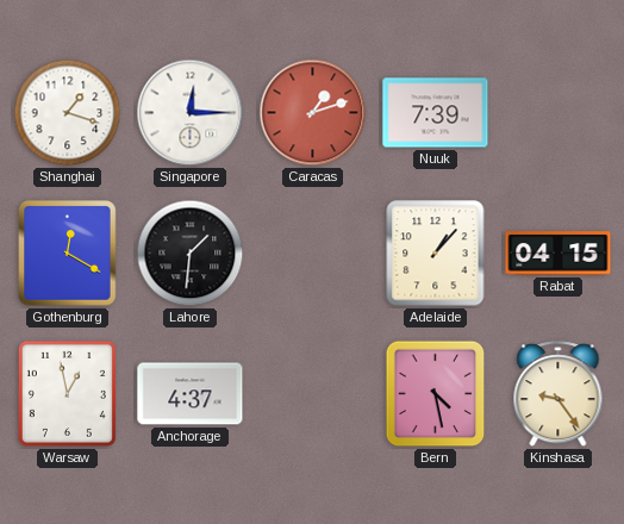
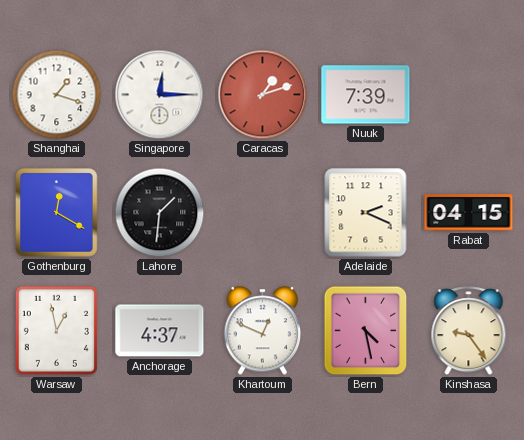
Adelaide: 1:07 -> 2:19
Khartoum: none -> 12:49
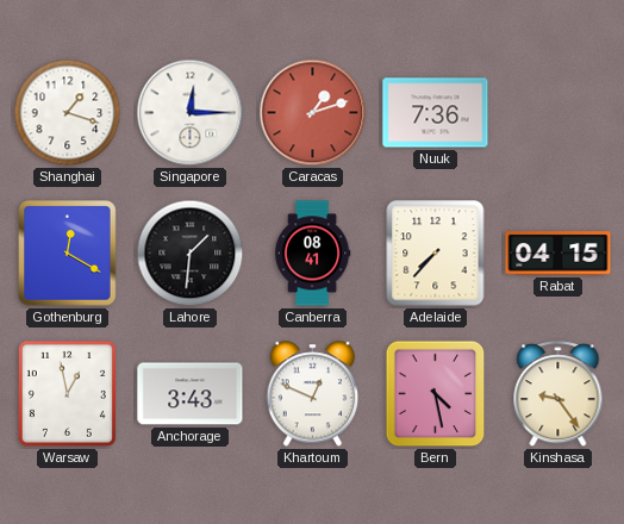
Nuuk: 7:39 -> 7:36
Canberra: none -> 08:41
Adelaide: 2:19 -> 7:37
Anchorage: 4:37 -> 3:43
